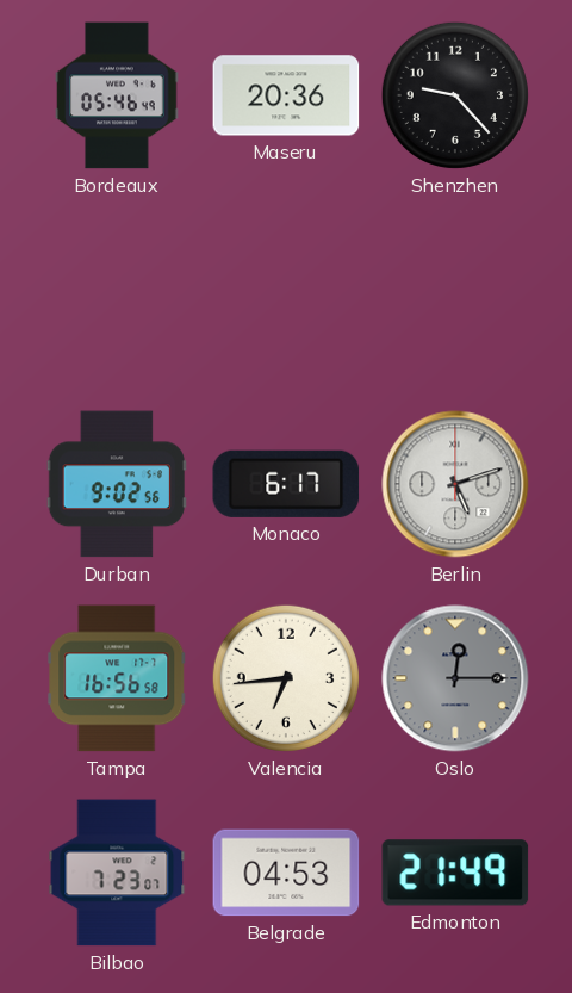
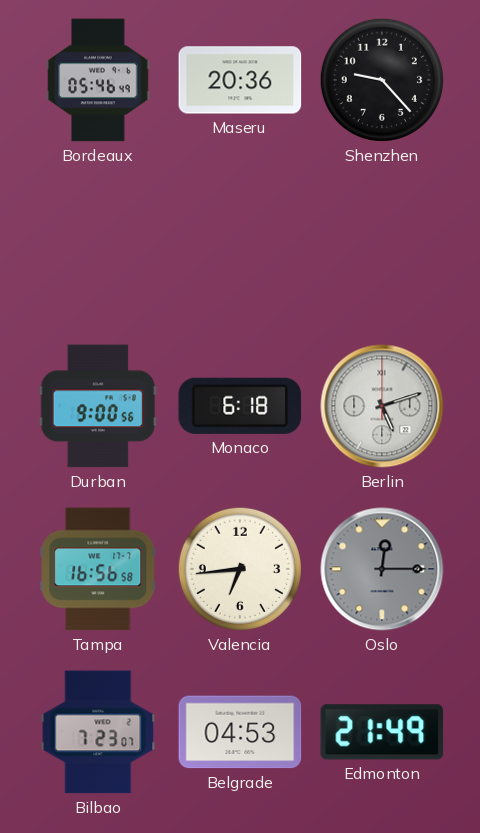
Durban: 9:02 -> 9:00
Monaco: 6:17 -> 6:18
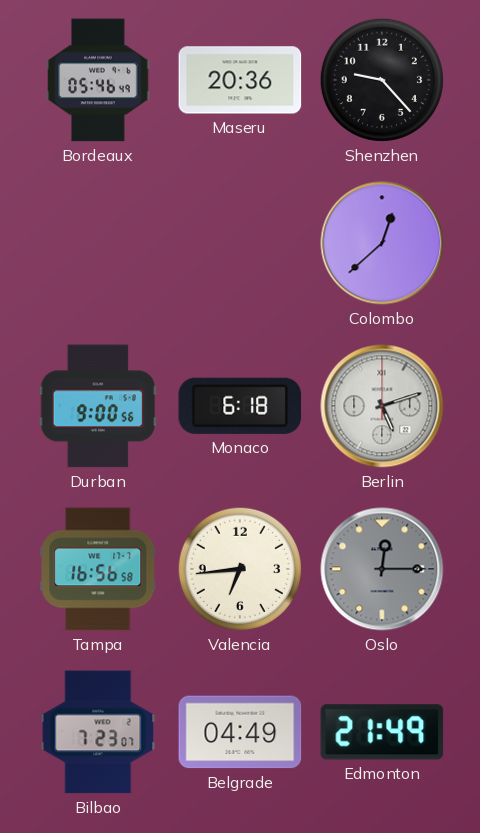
Colombo: none -> 12:38
Belgrade: 04:53 -> 04:49
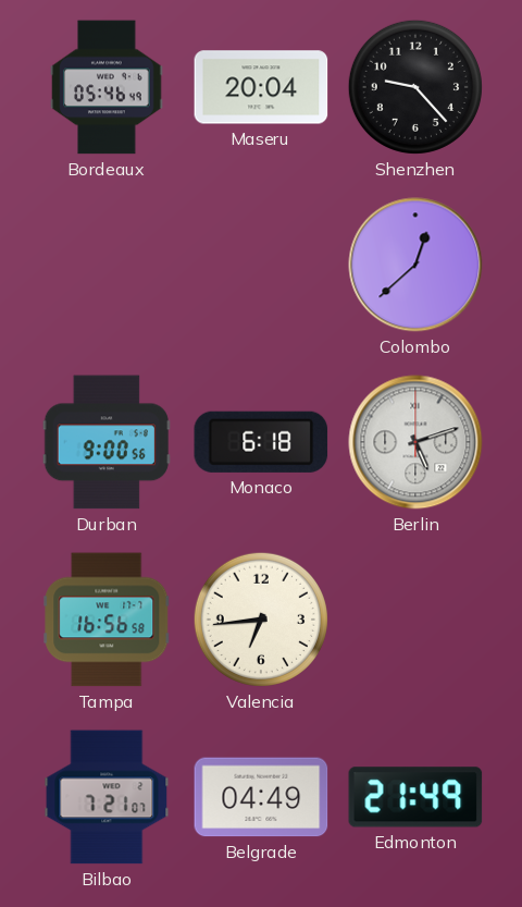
Maseru: 20:36 -> 20:04
Oslo: 12:15 -> none
Bilbao: 7:23 -> 7:21
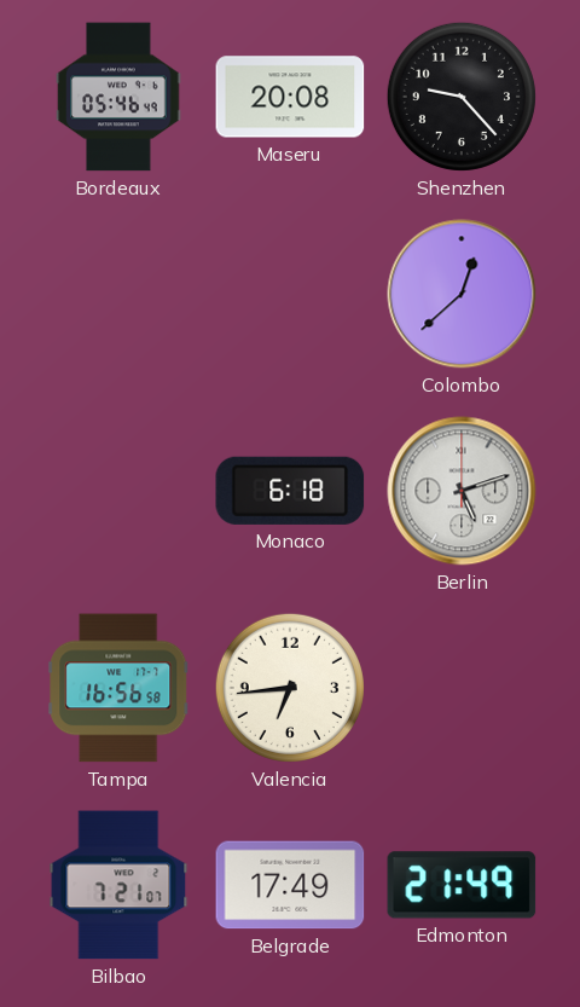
Maseru: 20:04 -> 20:08
Durban: 9:00 -> none
Belgrade: 04:49 -> 17:49
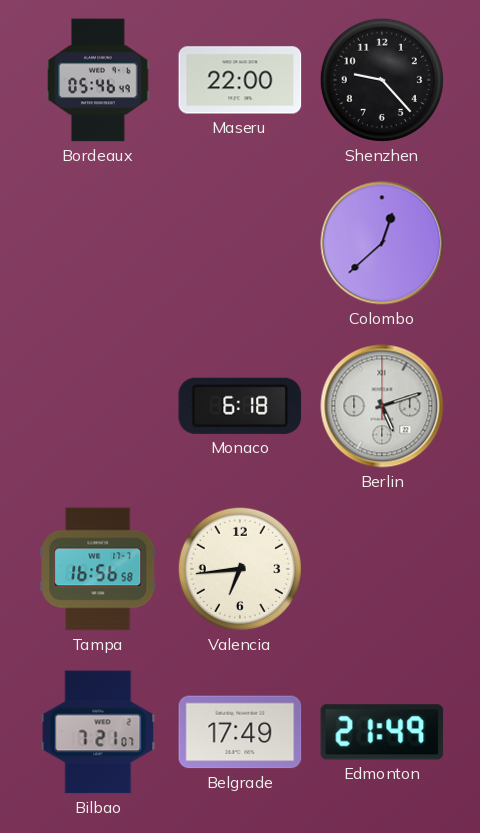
Maseru: 20:08 -> 22:00
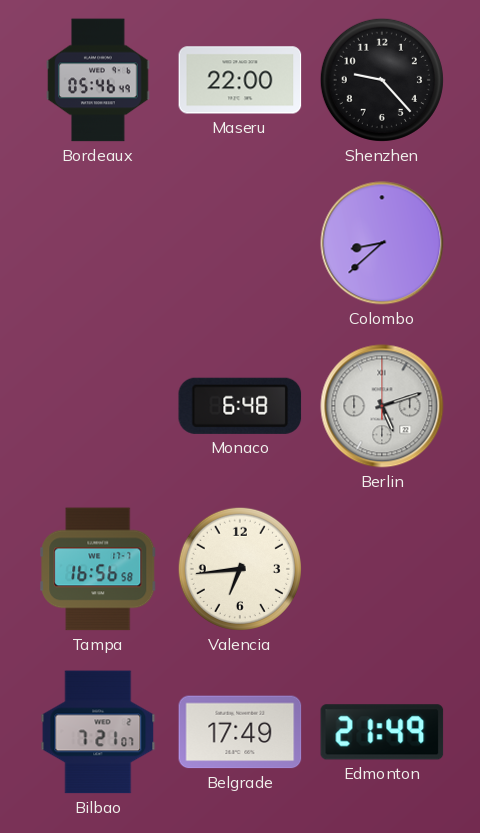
Colombo: 12:38 -> 8:38
Monaco: 6:18 -> 6:48
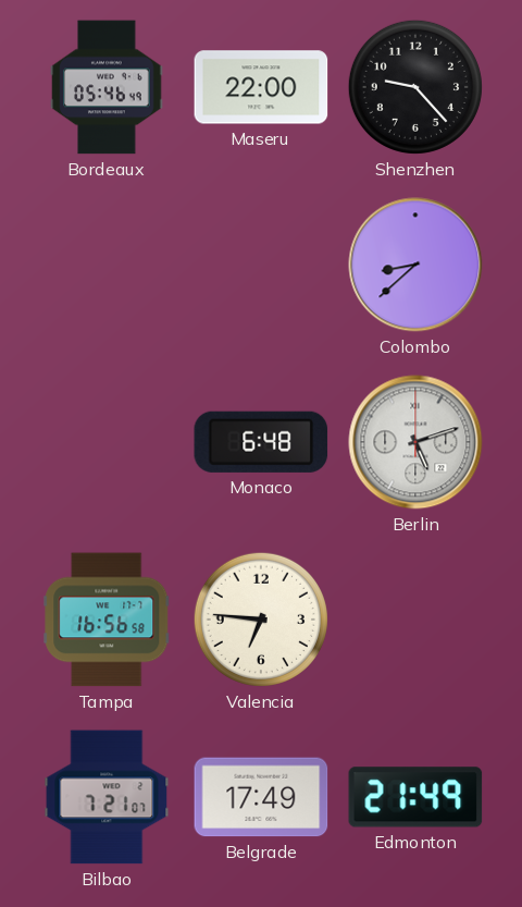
Valencia: 6:44 -> 6:46
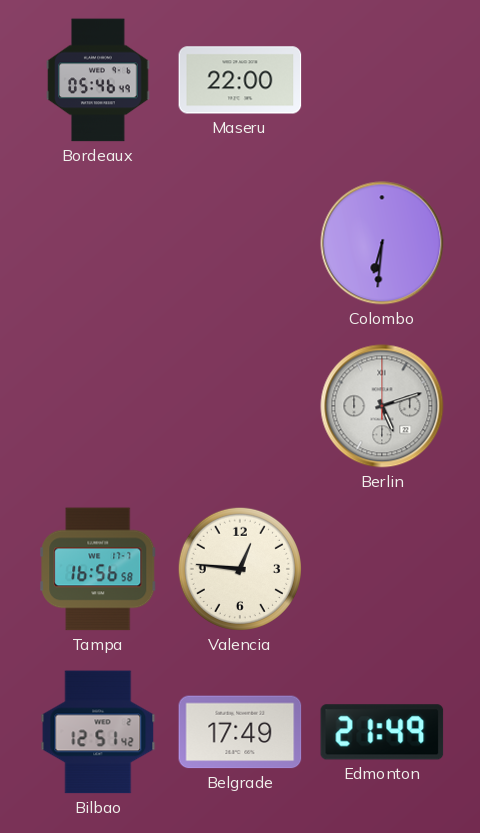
Shenzhen: 9:23 -> none
Colombo: 8:38 -> 6:31
Monaco: 6:48 -> none
Valencia: 6:46 -> 12:46
Bilbao: 7:21 -> 12:51
